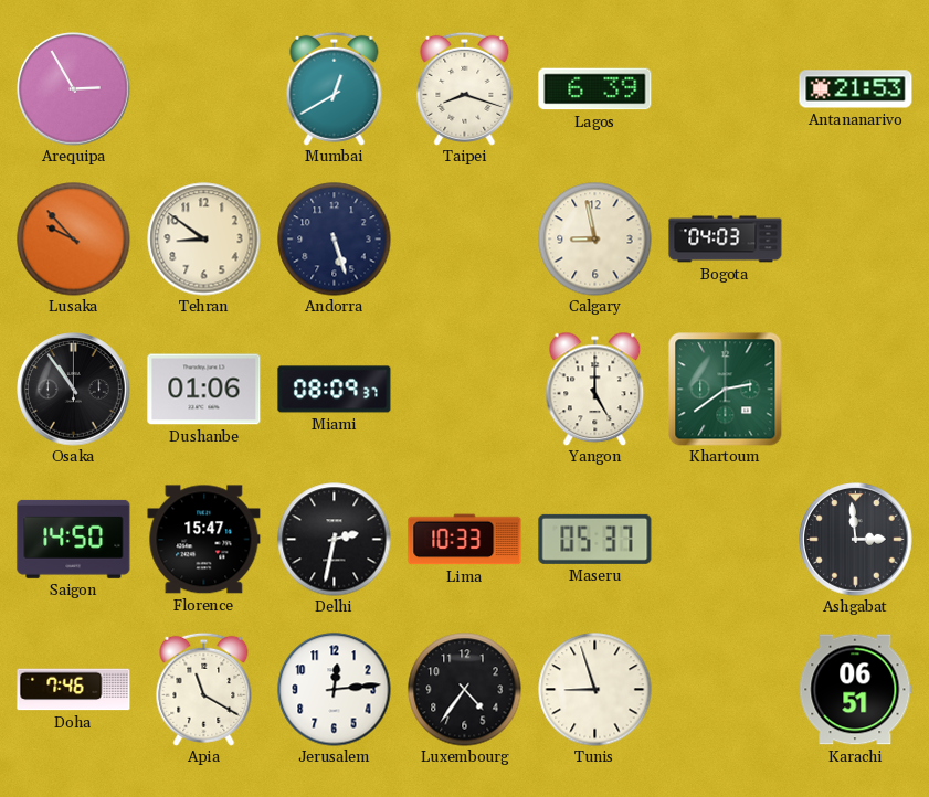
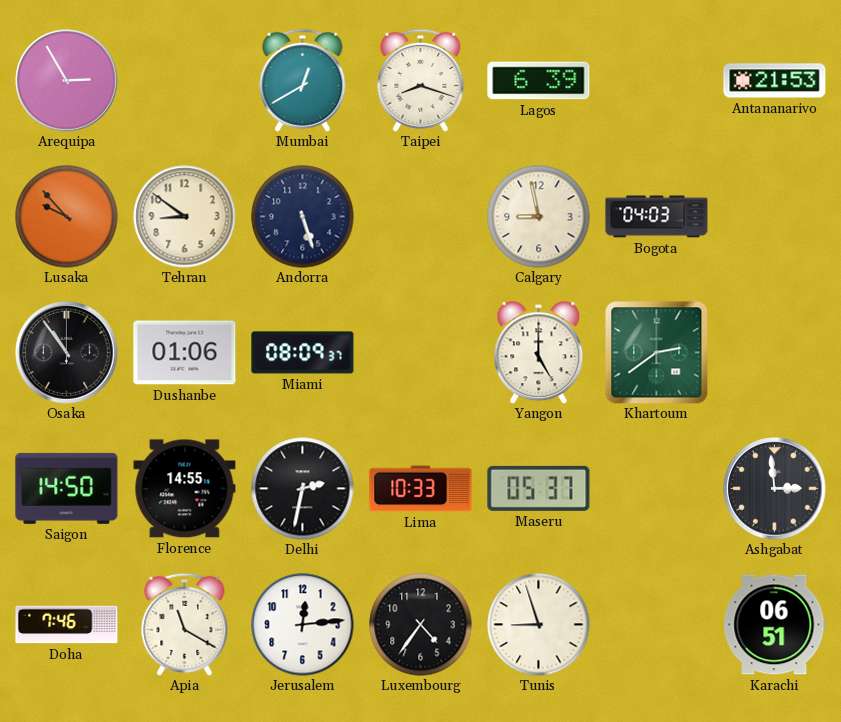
Florence: 15:47 -> 14:55
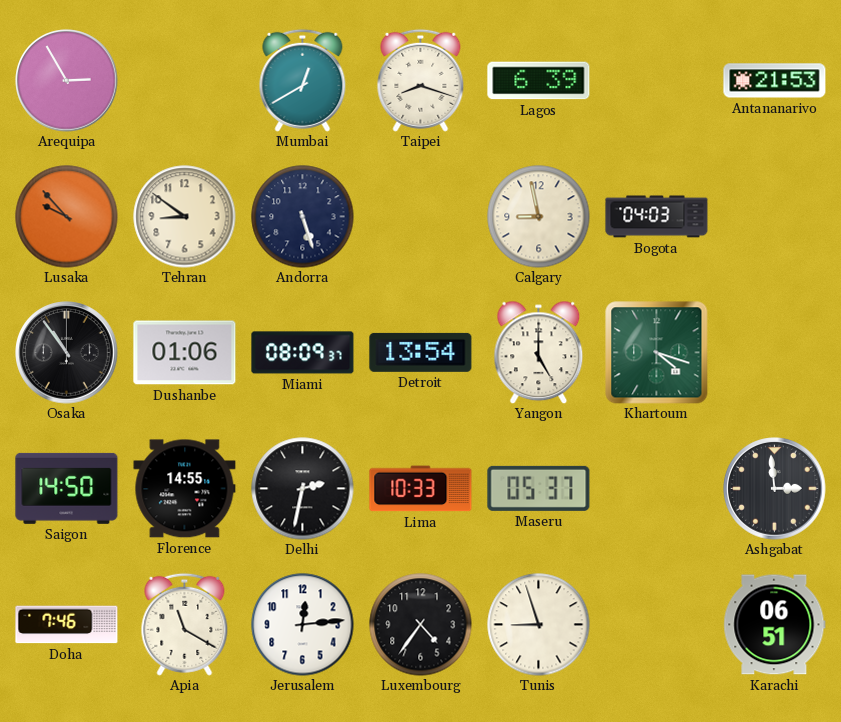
Detroit: none -> 13:54
Khartoum: 2:39 -> 4:18
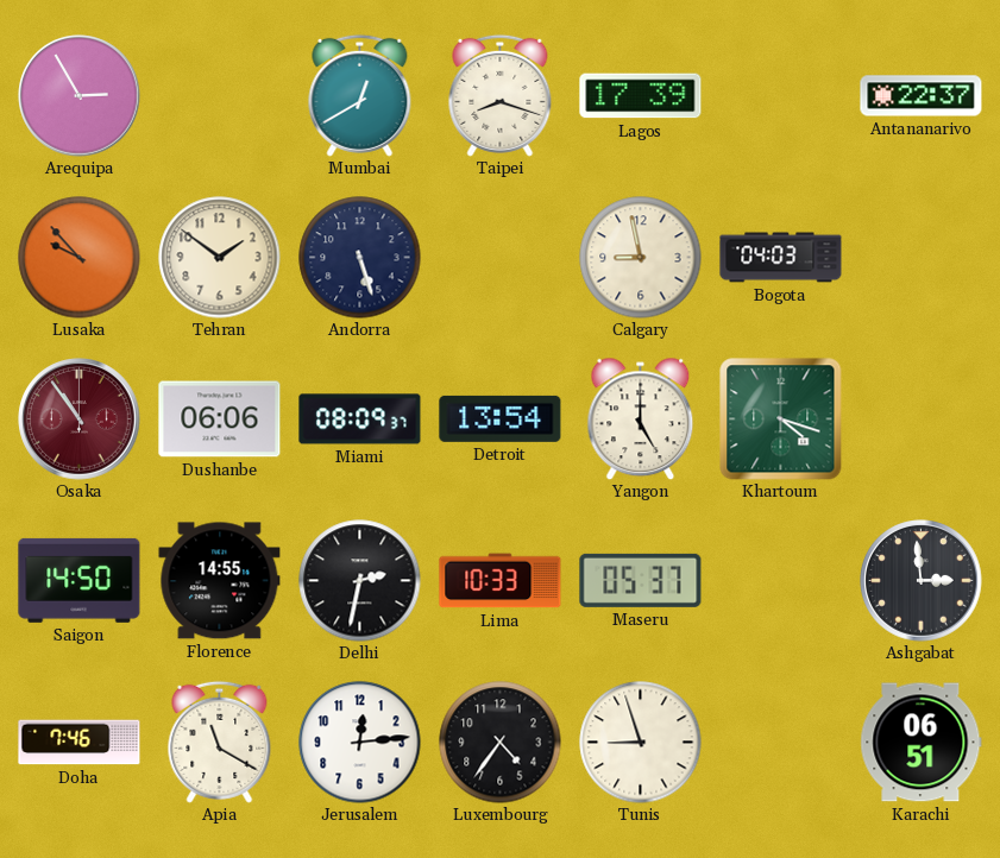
Lagos: 6:39 -> 17:39
Antananarivo: 21:53 -> 22:37
Tehran: 8:51 -> 1:51
Osaka dial: black -> burgundy
Dushanbe: 01:06 -> 06:06
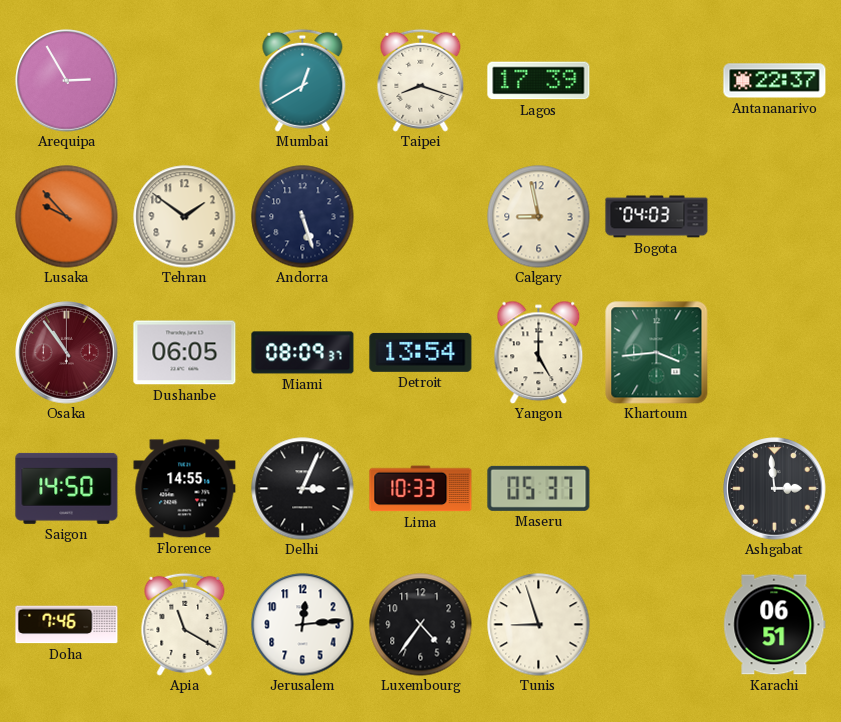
Dushanbe: 06:06 -> 06:05
Khartoum: 4:18 -> 3:44
Delhi: 2:32 -> 3:04
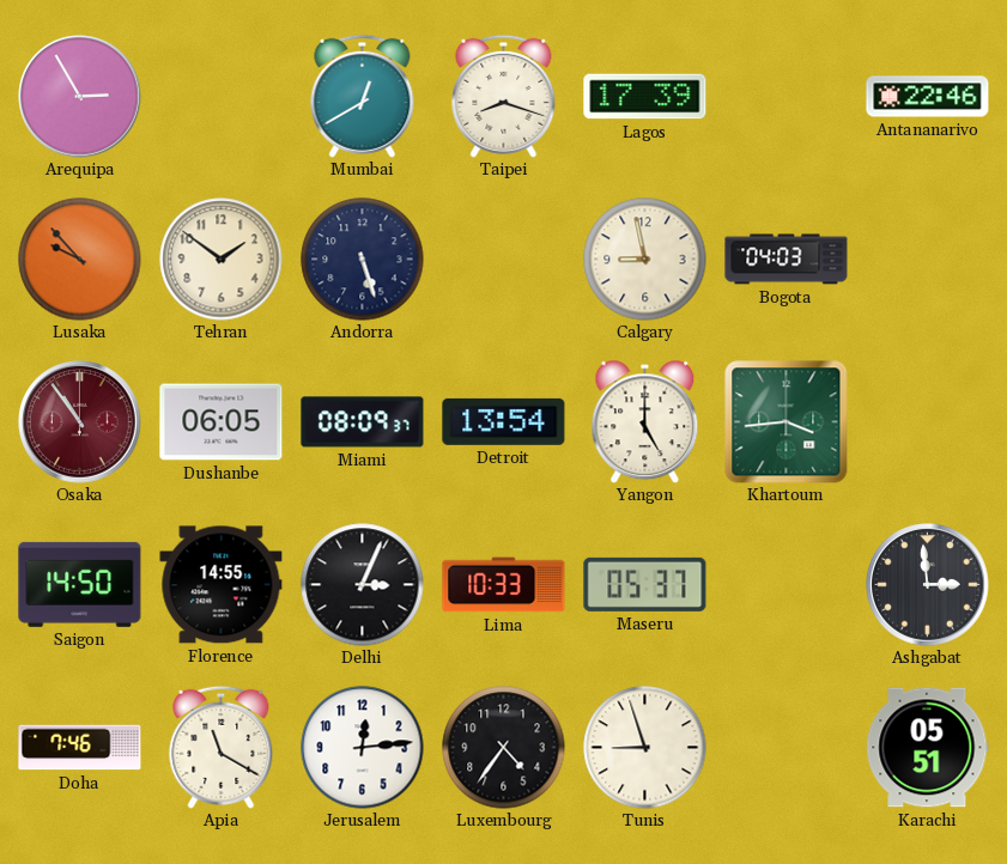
Antananarivo: 22:37 -> 22:46
Karachi: 06:51 -> 05:51
